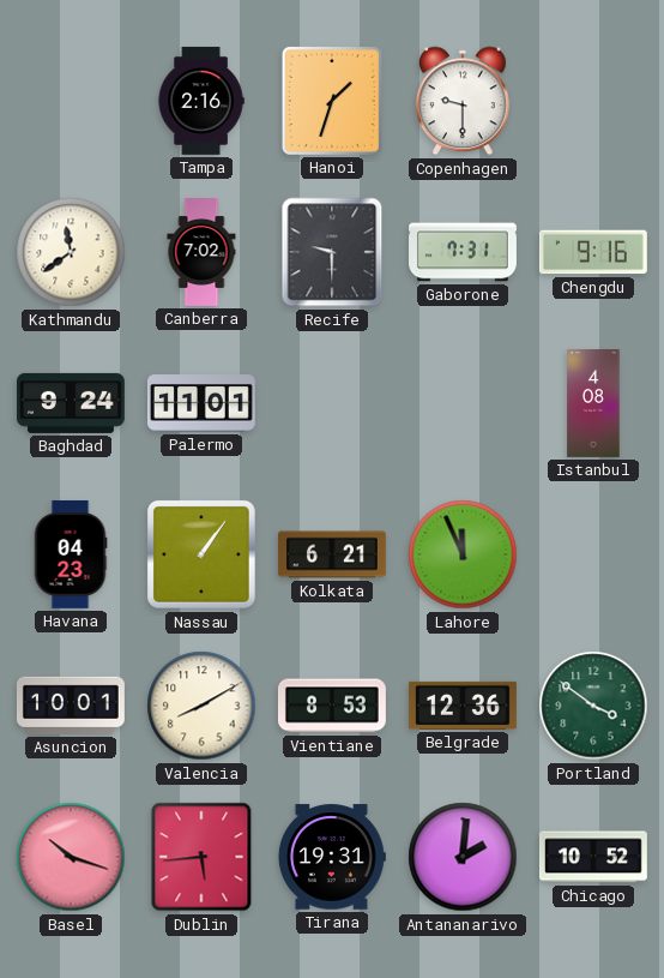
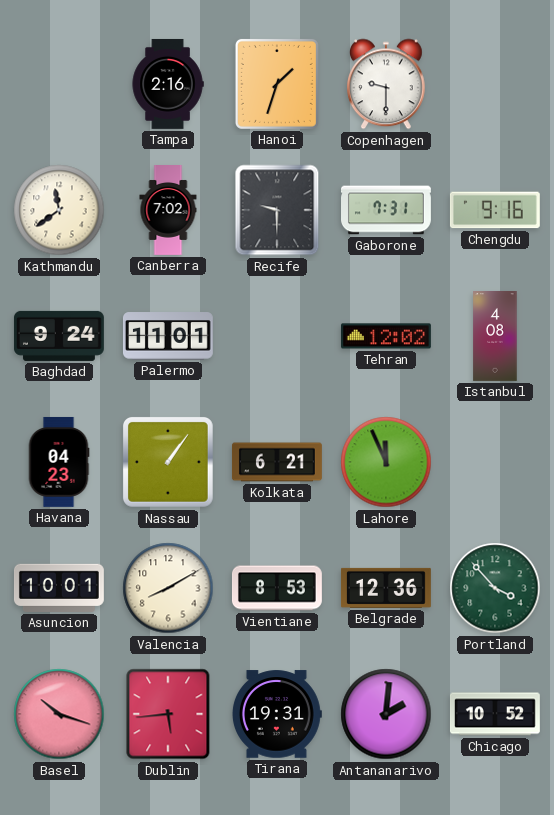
Tehran: none -> 12:02
Portland: 3:51 -> 3:53
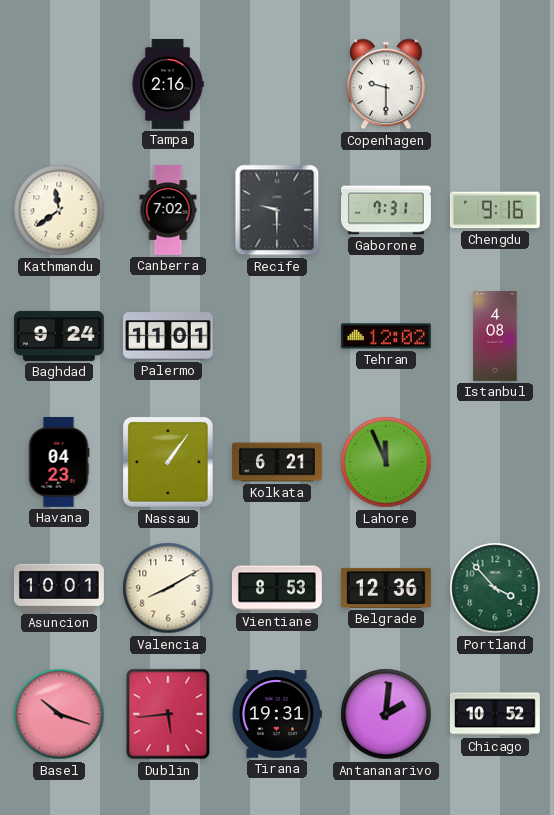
Hanoi: 1:33 -> none
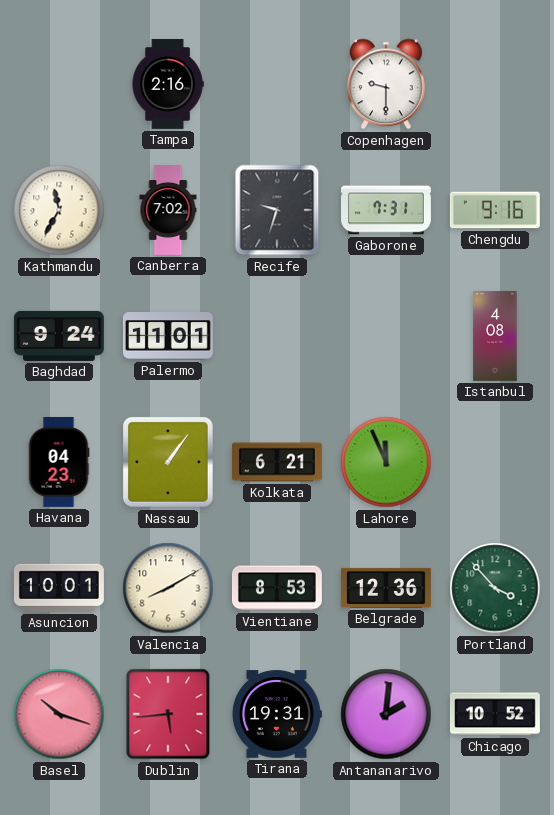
Kathmandu: 11:39 -> 11:35
Recife: 9:30 -> 9:33
Tehran: 12:02 -> none
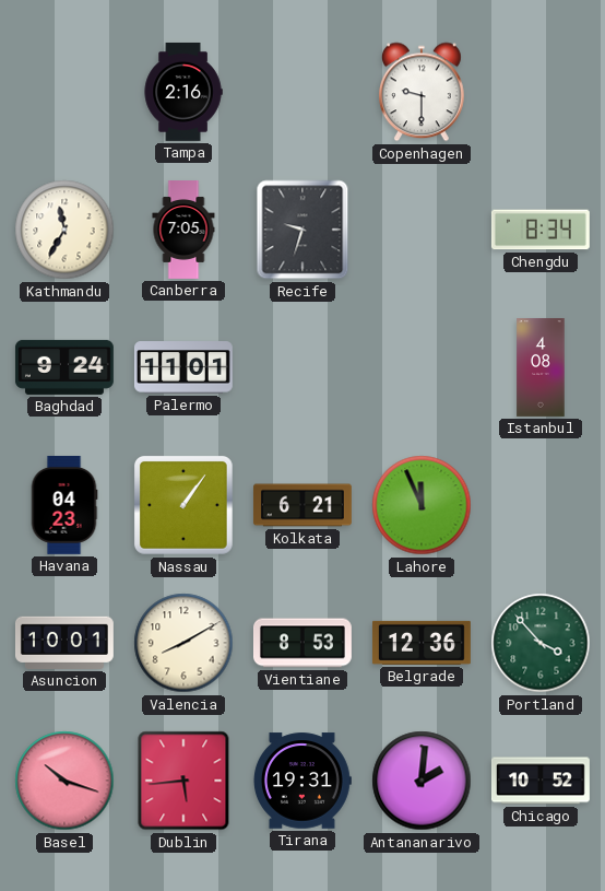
Canberra: 7:02 -> 7:05
Gaborone: 7:31 -> none
Chengdu: 9:16 -> 8:34
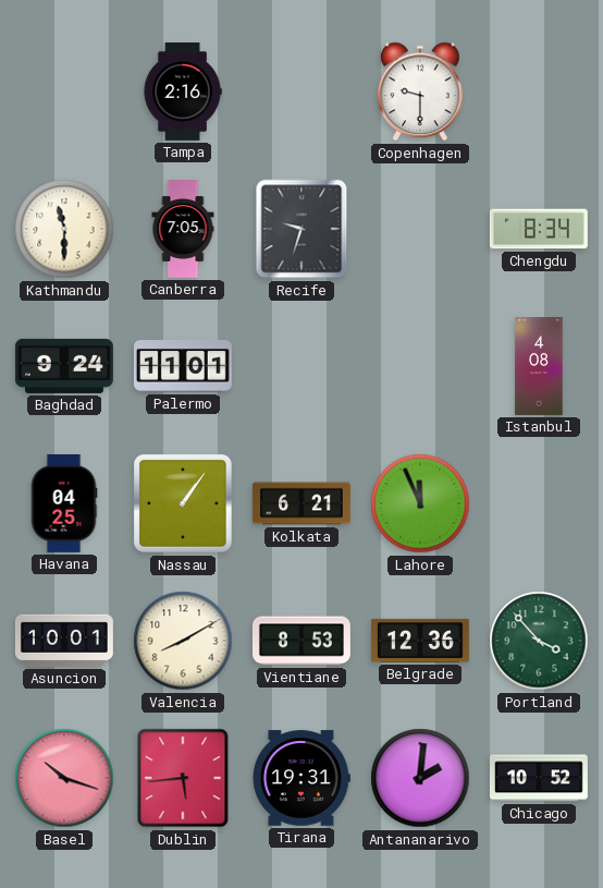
Kathmandu: 11:35 -> 11:30
Havana: 04:23 -> 04:25
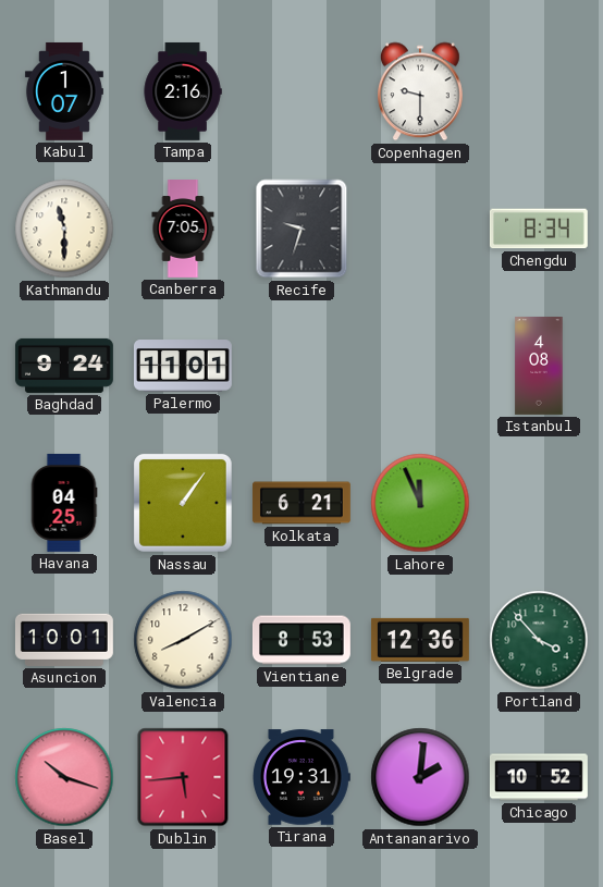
Kabul: none -> 1:07
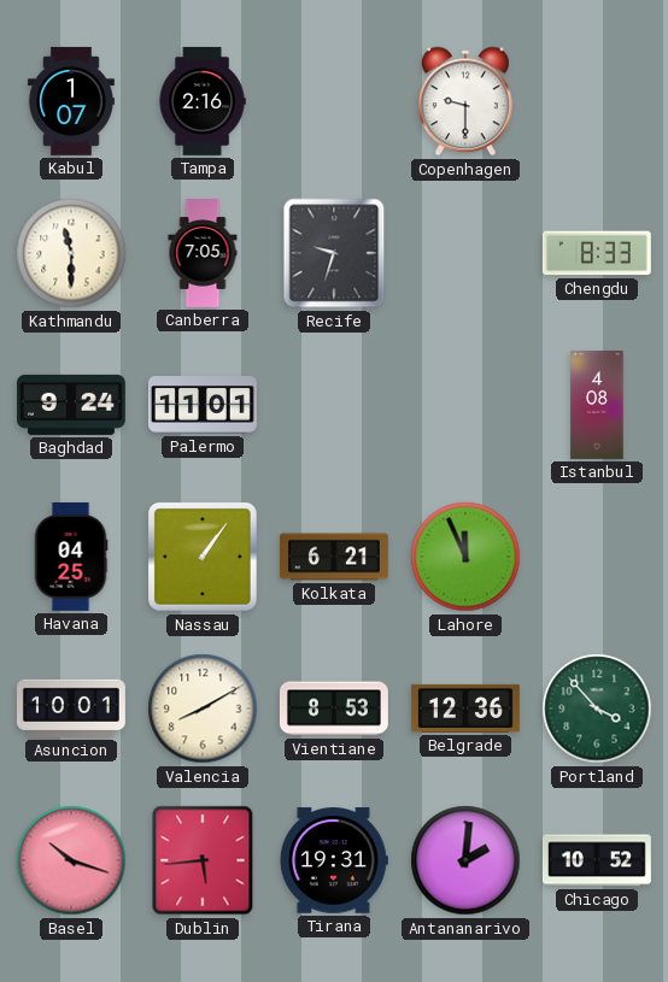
Chengdu: 8:34 -> 8:33
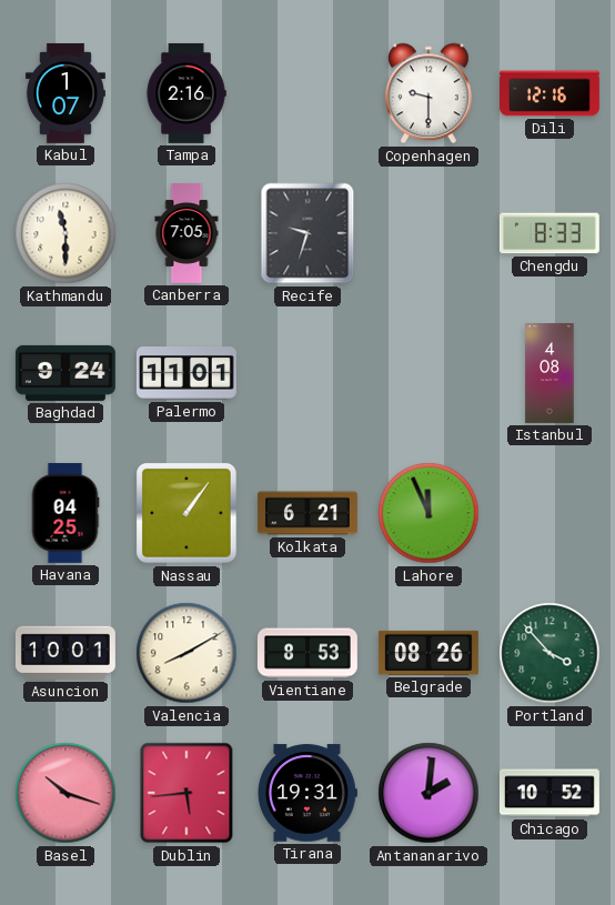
Dili: none -> 12:16
Belgrade: 12:36 -> 08:26
